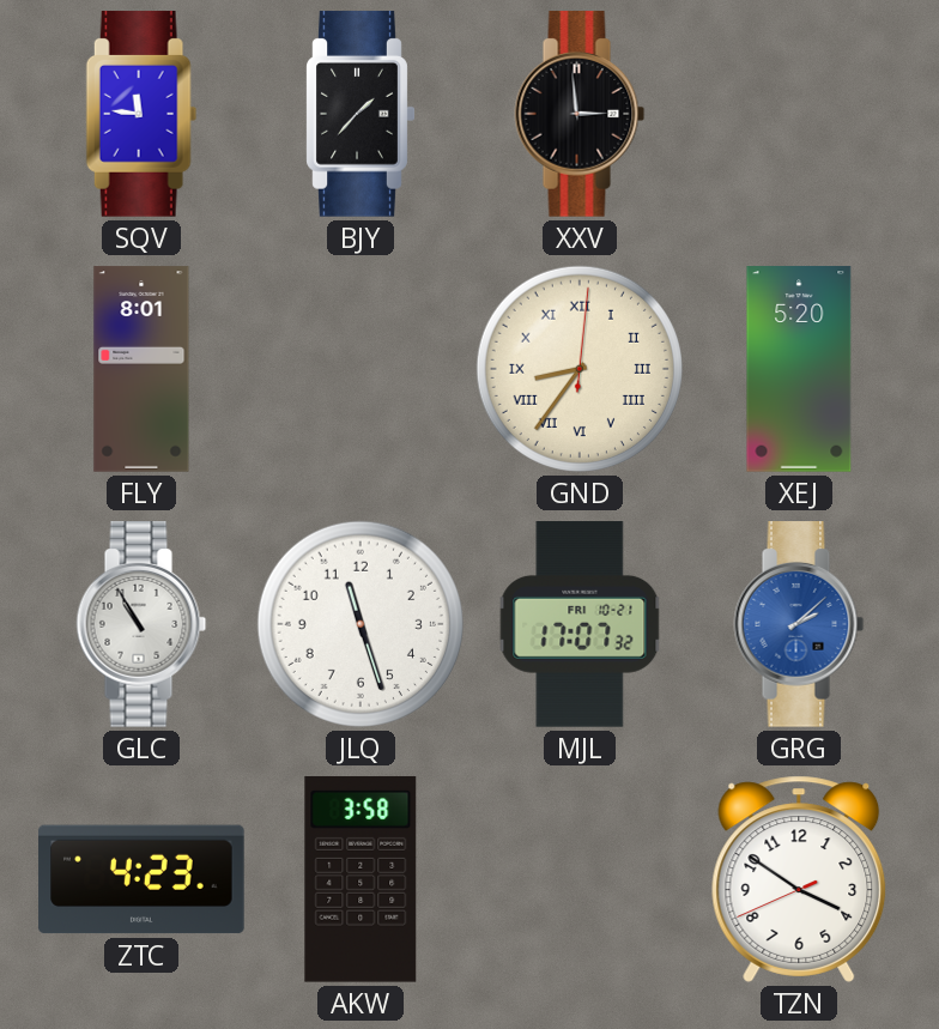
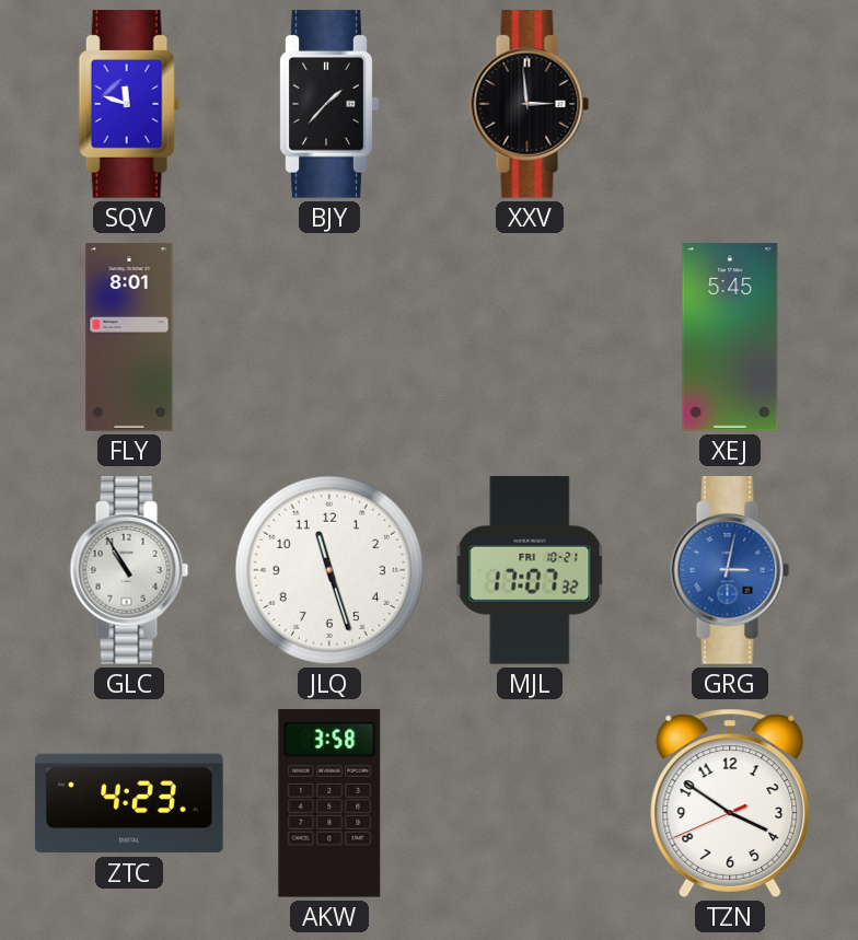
SQV: 11:46 -> 11:48
GND: 8:36 -> none
XEJ: 5:20 -> 5:45
GRG: 2:08 -> 3:02
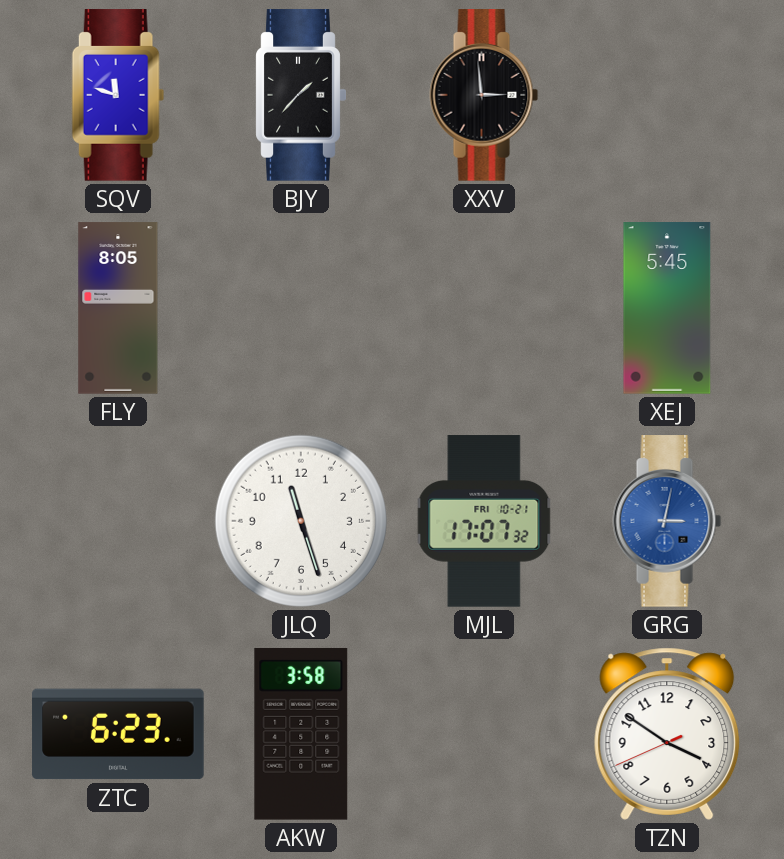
FLY: 8:01 -> 8:05
GLC: 10:55 -> none
ZTC: 4:23 -> 6:23
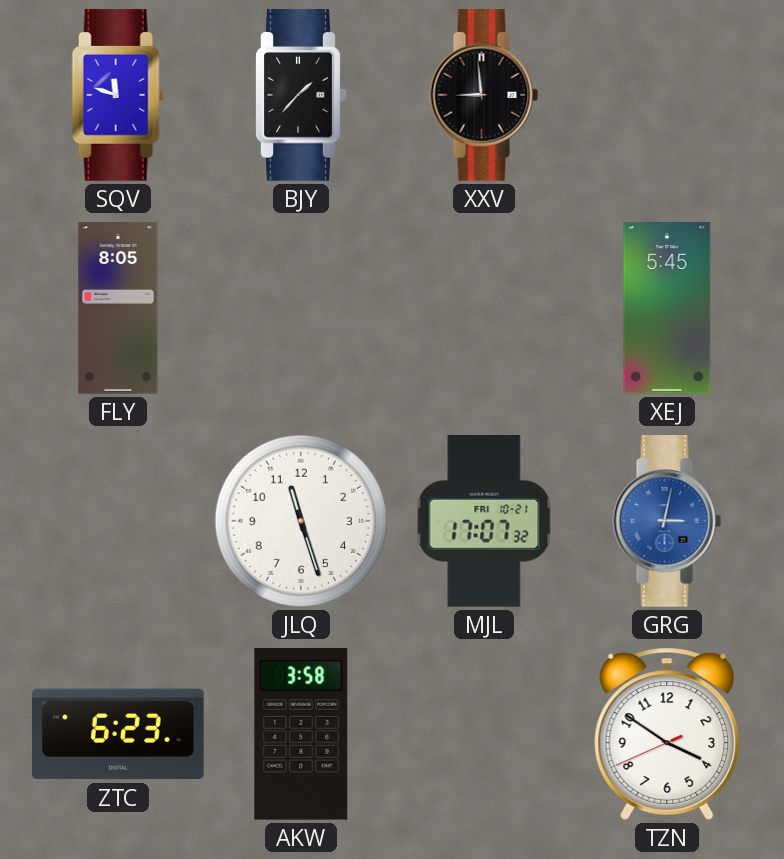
XXV: 2:59 -> 8:59
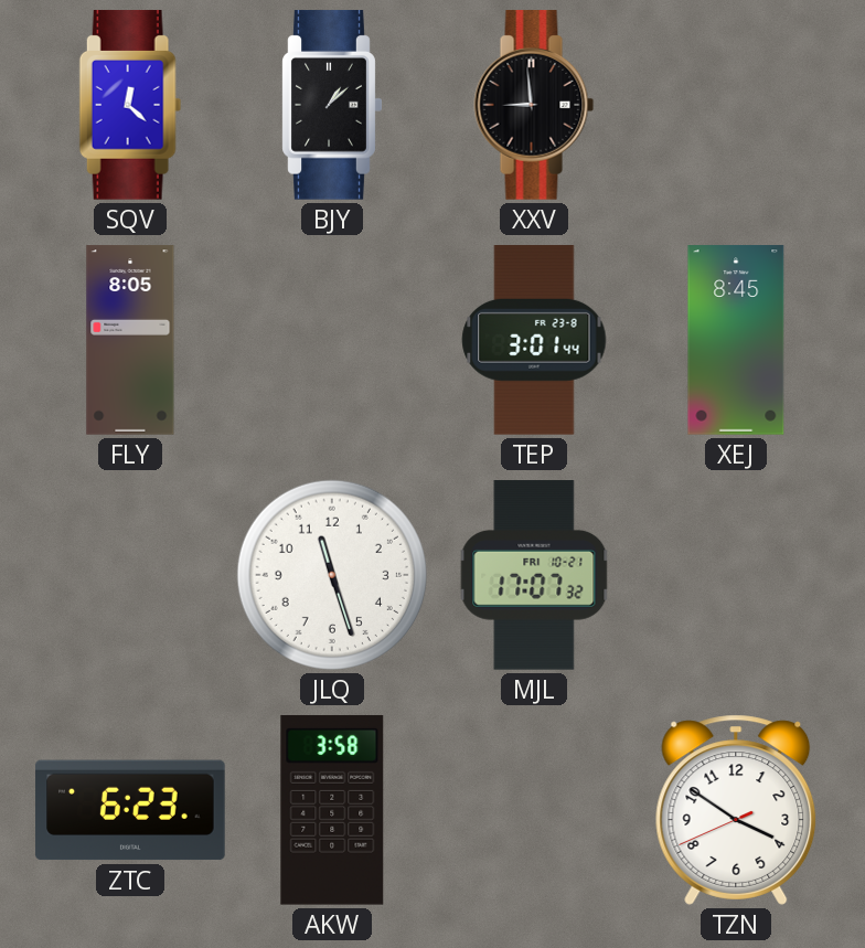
SQV: 11:48 -> 12:22
BJY: 1:37 -> 1:08
TEP: none -> 3:01
XEJ: 5:45 -> 8:45
GRG: 3:02 -> none
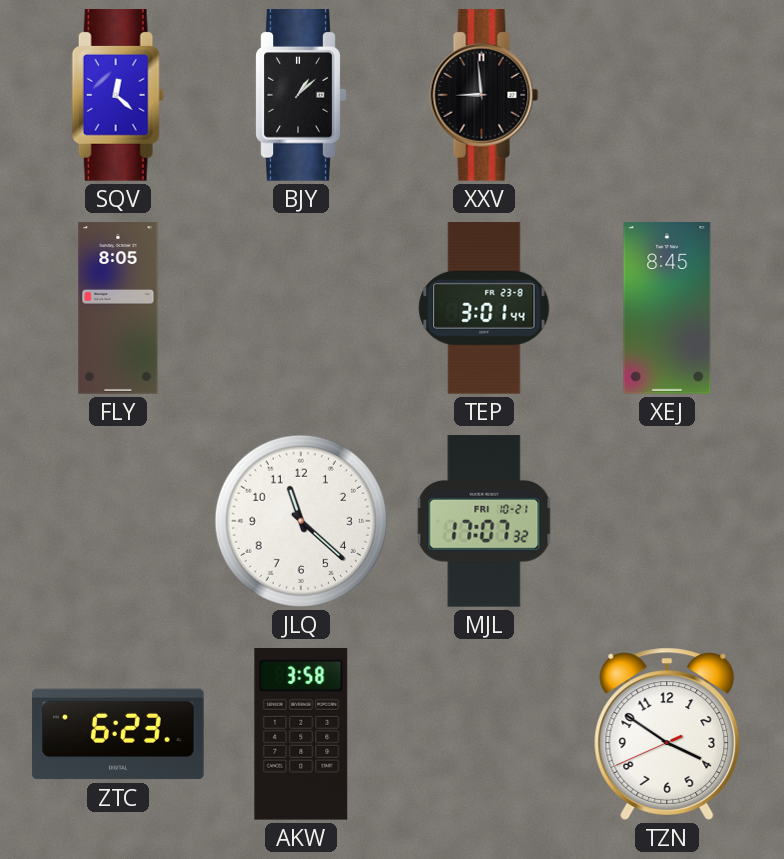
JLQ: 11:27 -> 11:22
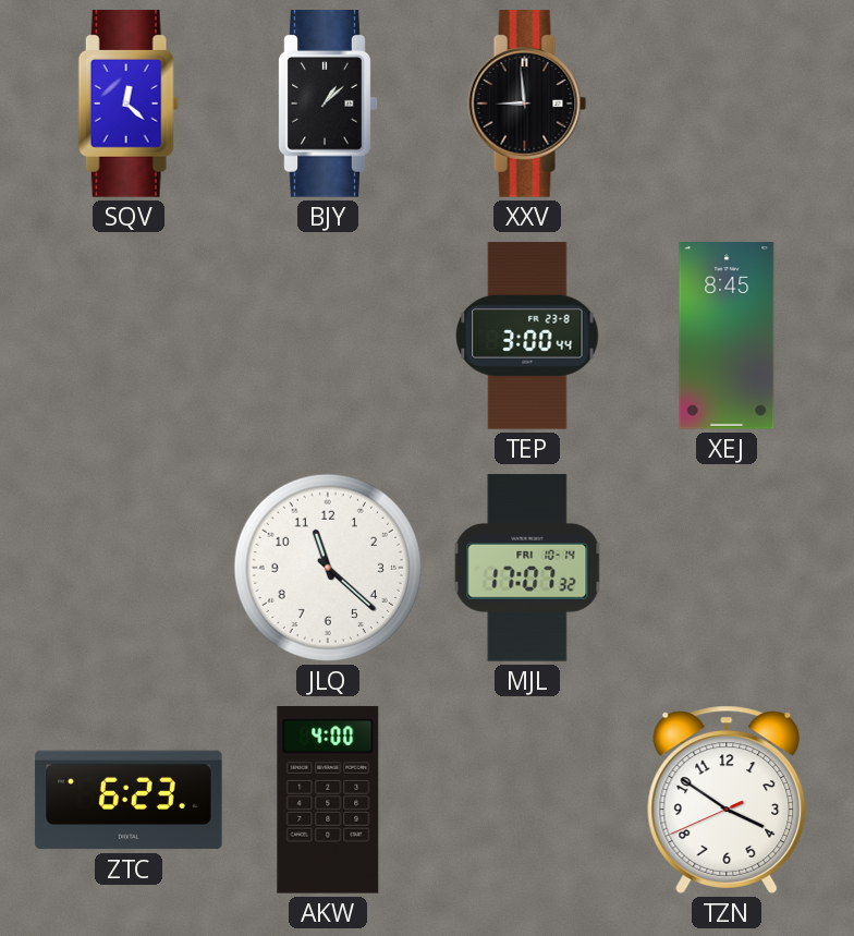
FLY: 8:05 -> none
TEP: 3:01 -> 3:00
MJL date: FRI 10-21 -> FRI 10-14
AKW: 3:58 -> 4:00
